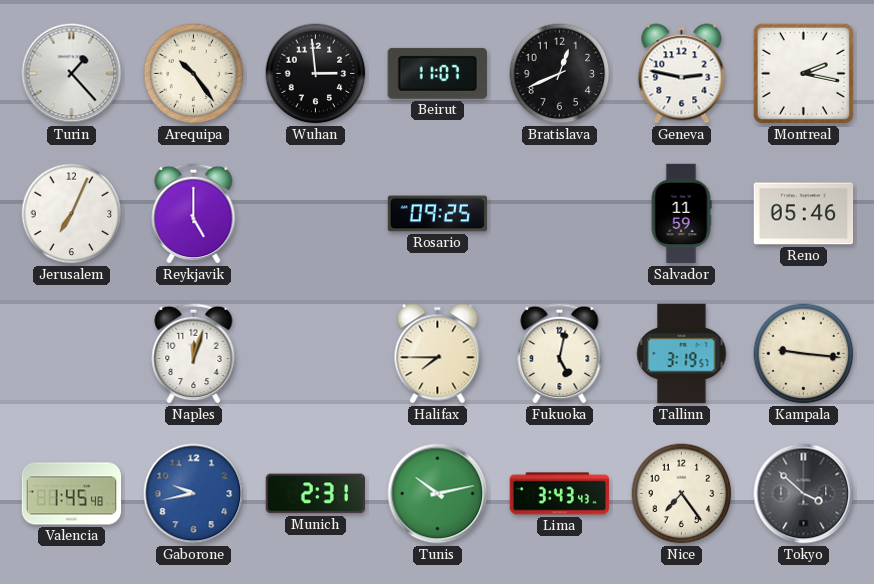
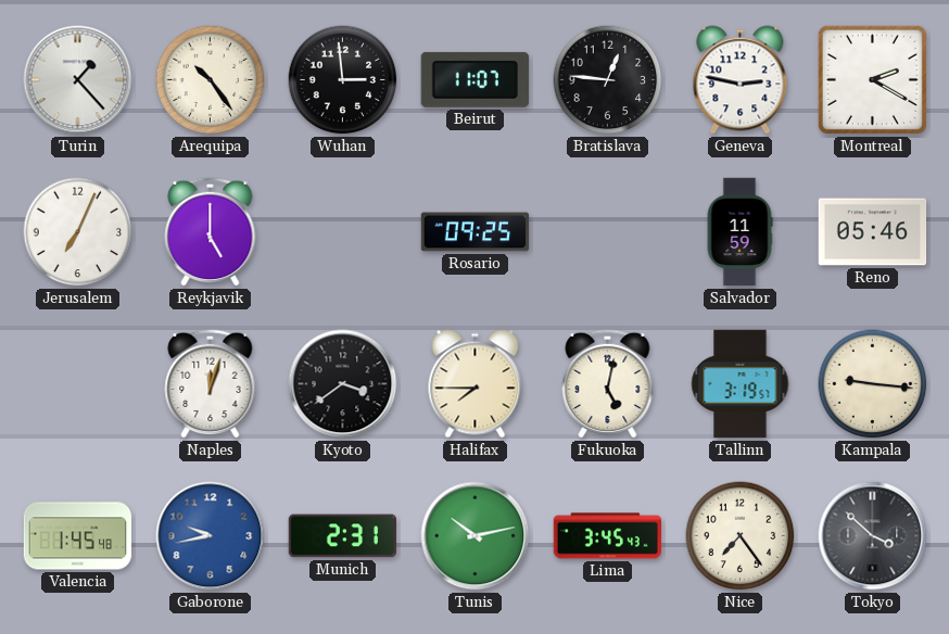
Bratislava: 12:41 -> 12:46
Montreal: 2:17 -> 2:20
Kyoto: none -> 3:39
Lima: 3:43 -> 3:45
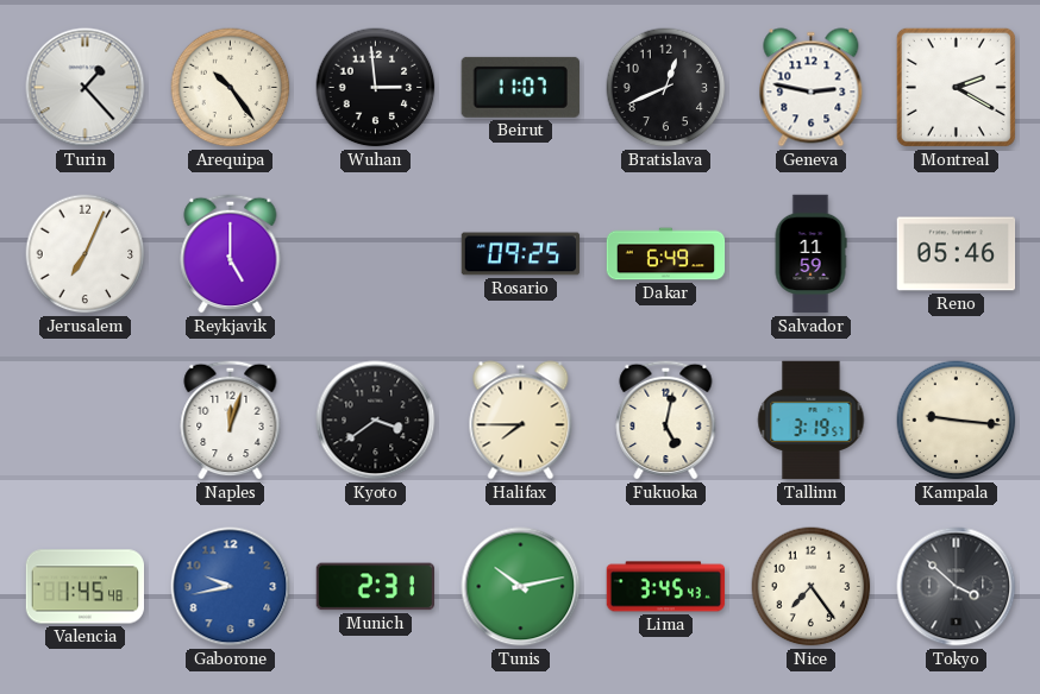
Bratislava: 12:46 -> 12:41
Dakar: none -> 6:49
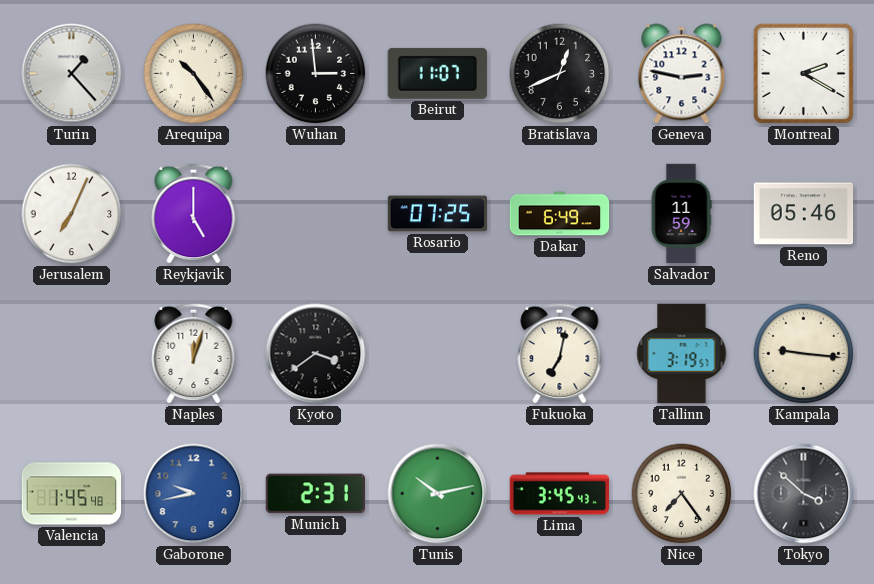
Rosario: 09:25 -> 07:25
Halifax: 7:45 -> none
Fukuoka: 5:02 -> 7:02
